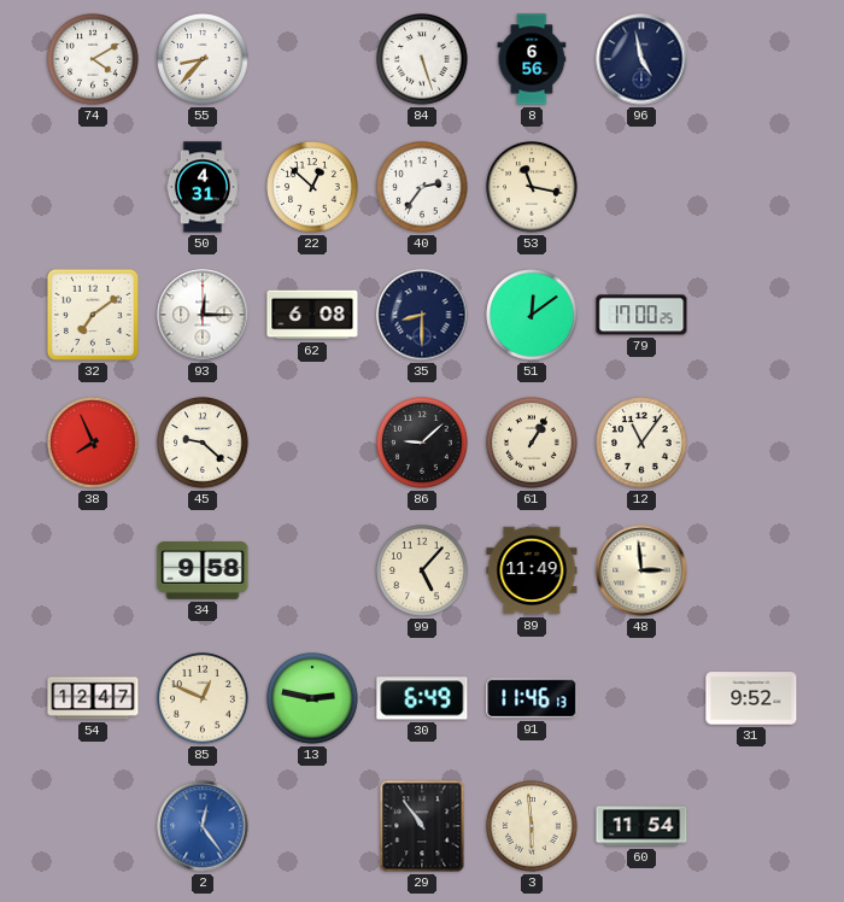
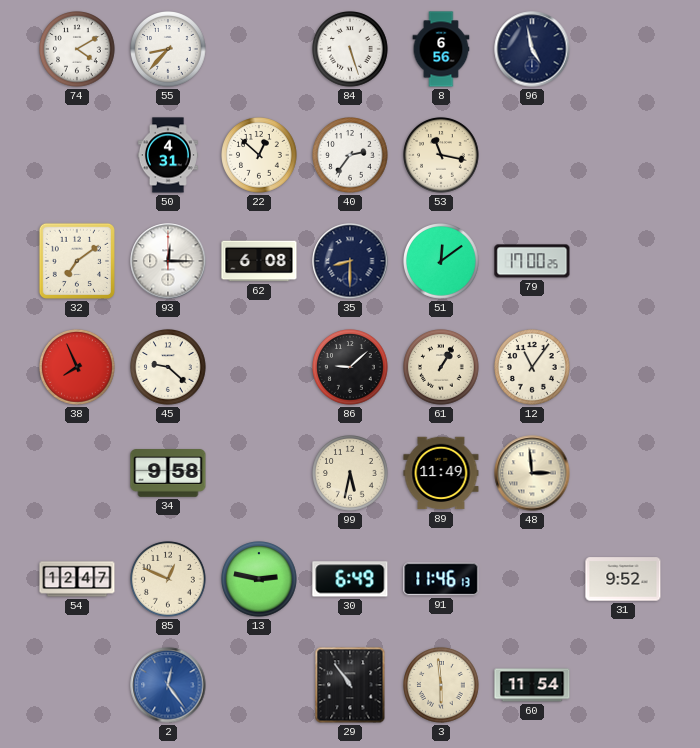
99: 5:07 -> 5:32
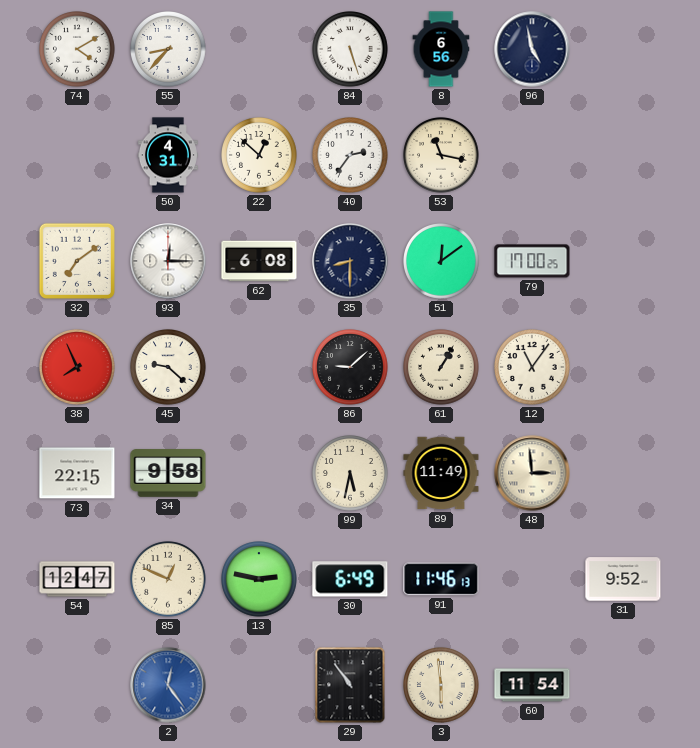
73: none -> 22:15
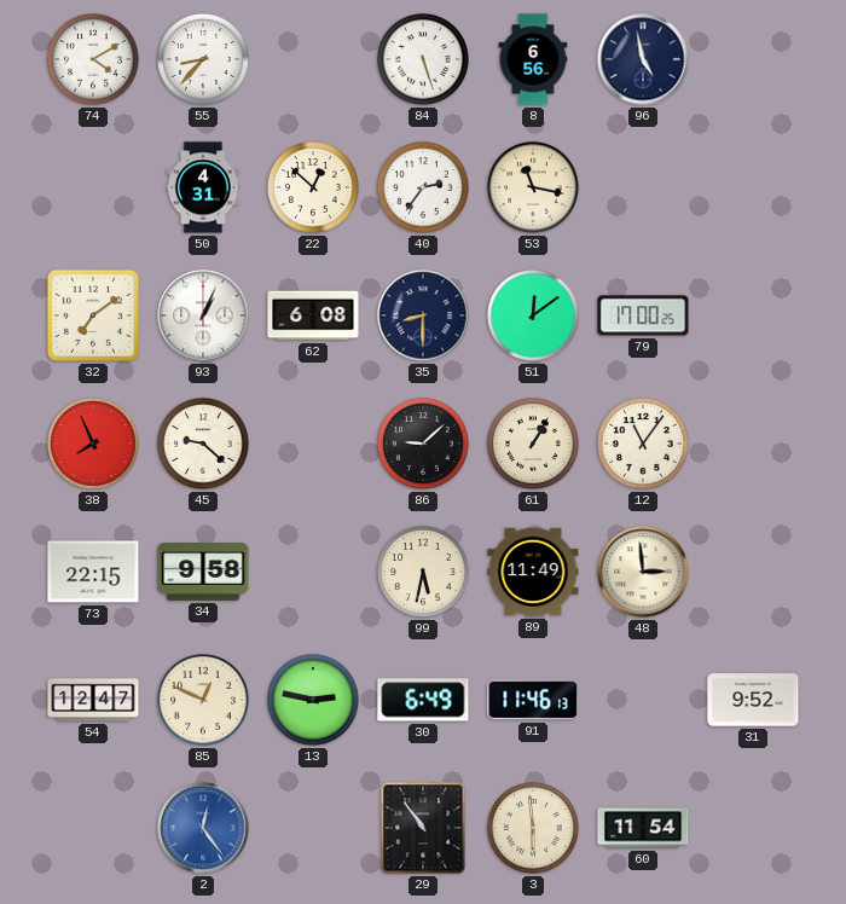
93: 12:15 -> 1:04
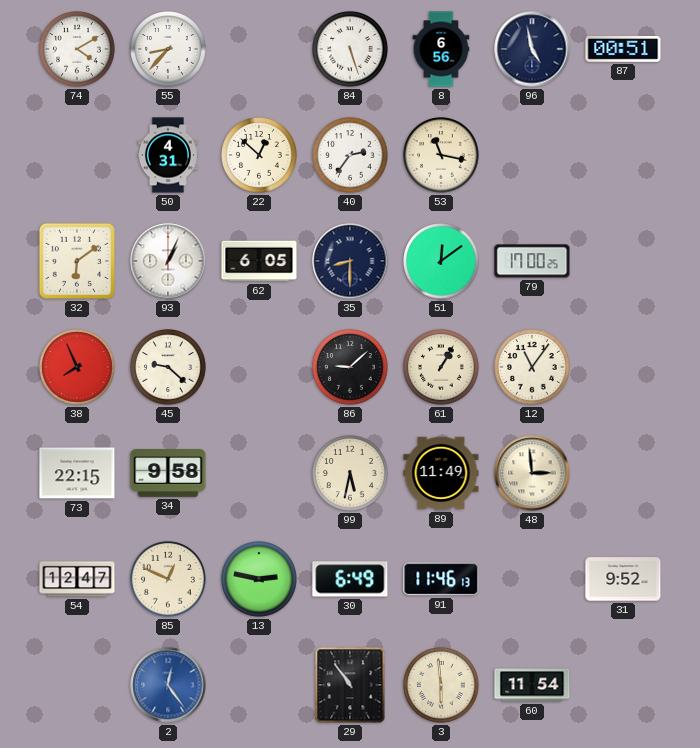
87: none -> 00:51
32: 7:09 -> 6:09
62: 6:08 -> 6:05
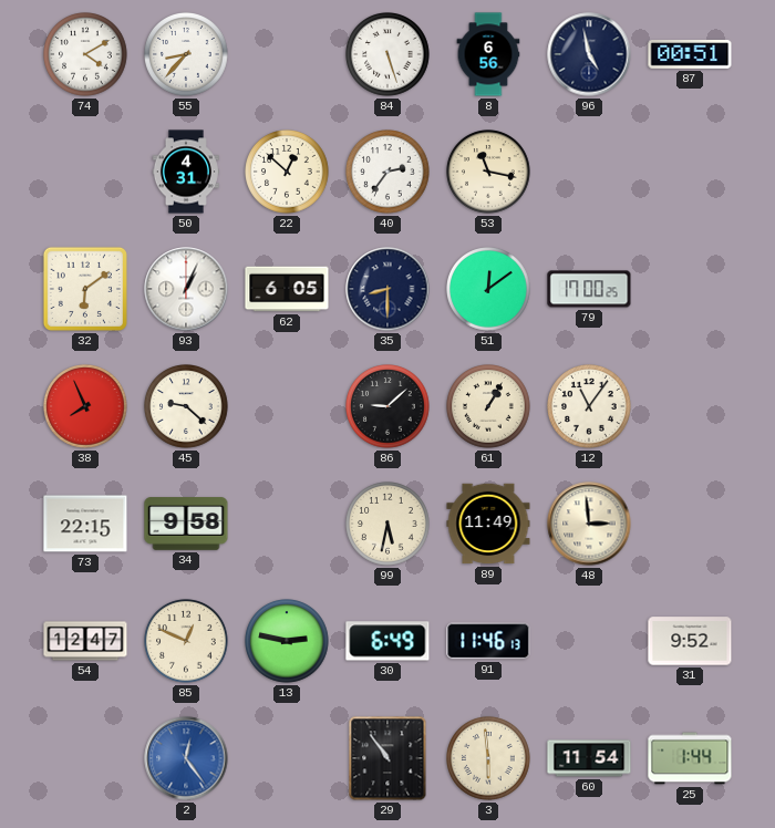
25: none -> 1:44
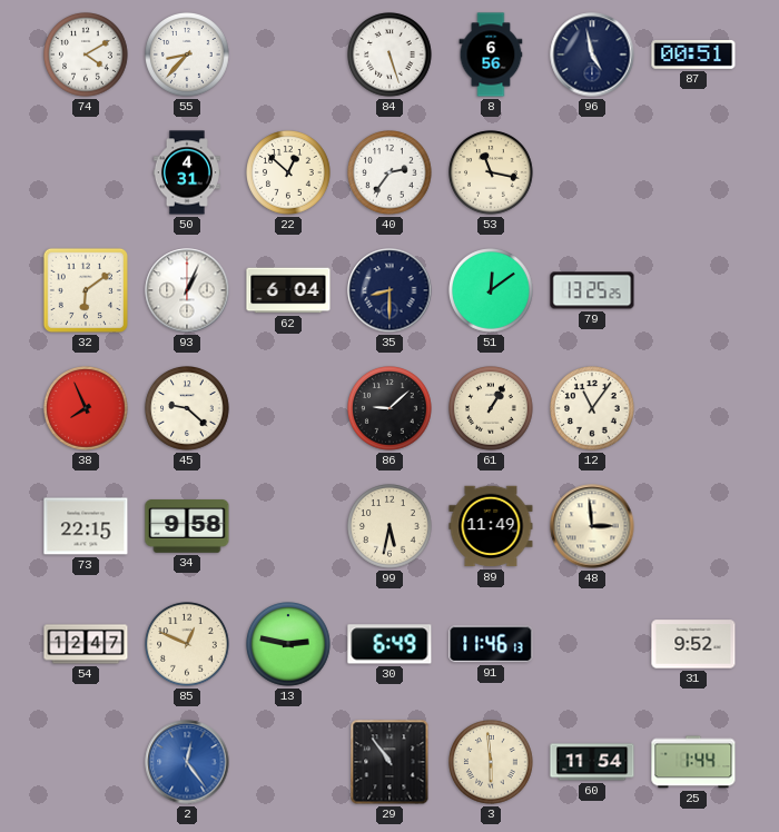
62: 6:05 -> 6:04
79: 17:00 -> 13:25
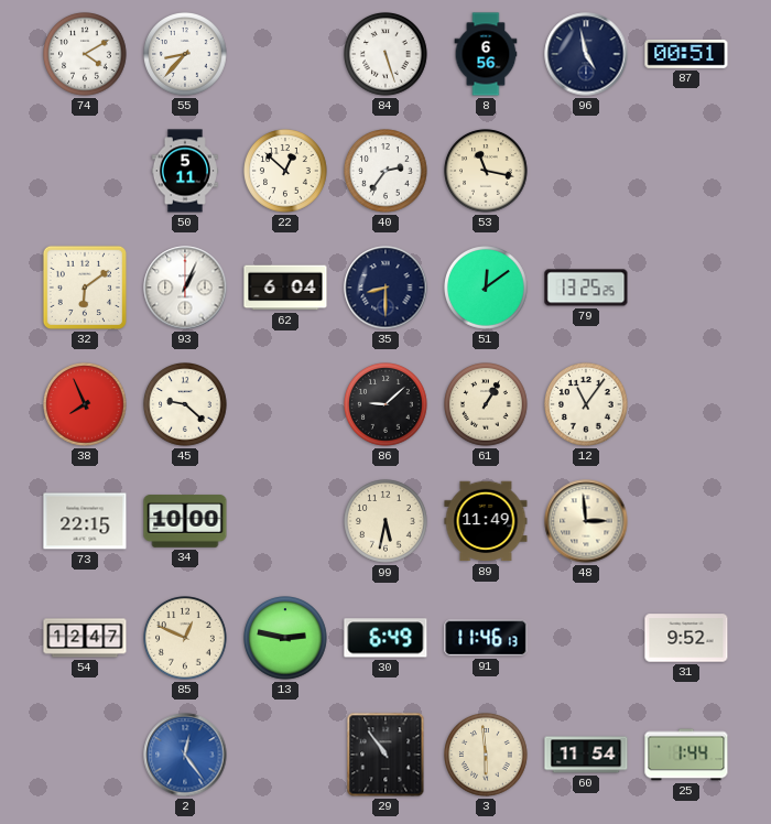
50: 4:31 -> 5:11
34: 9:58 -> 10:00
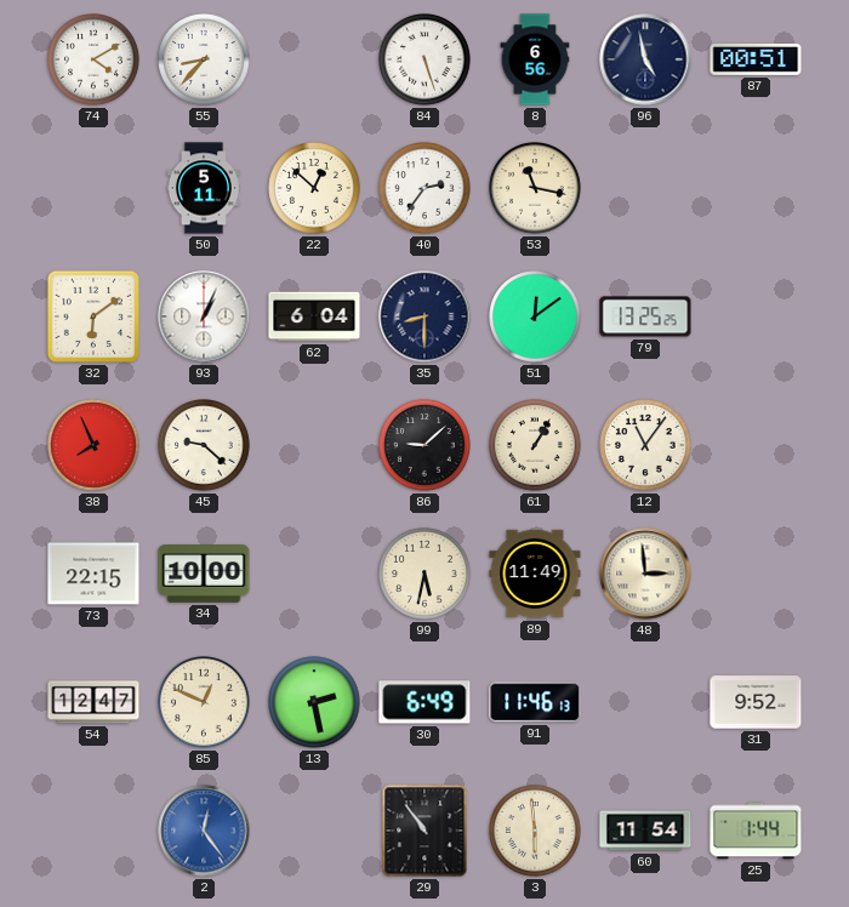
13: 2:47 -> 2:28
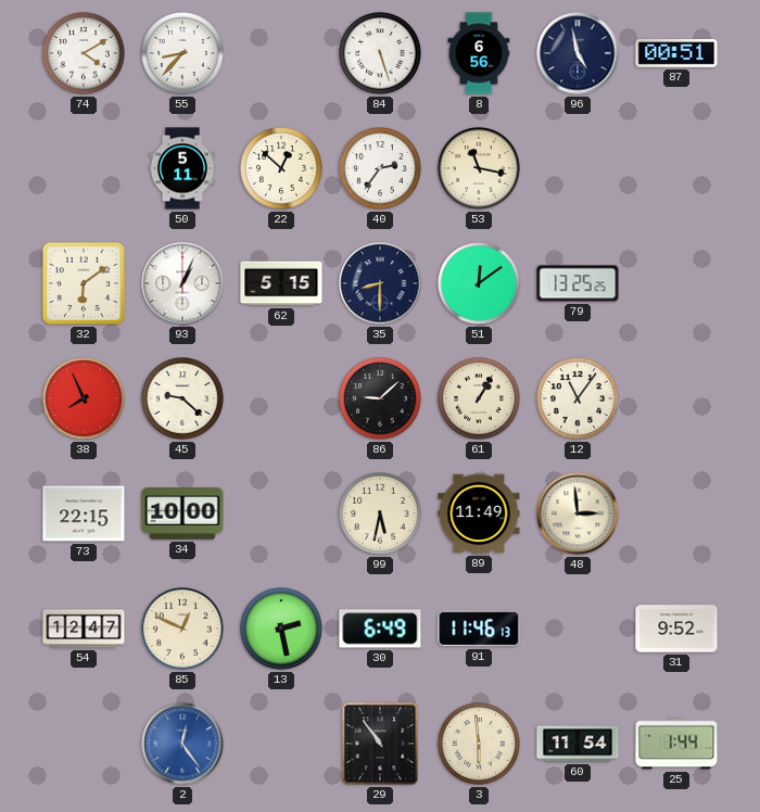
62: 6:04 -> 5:15
